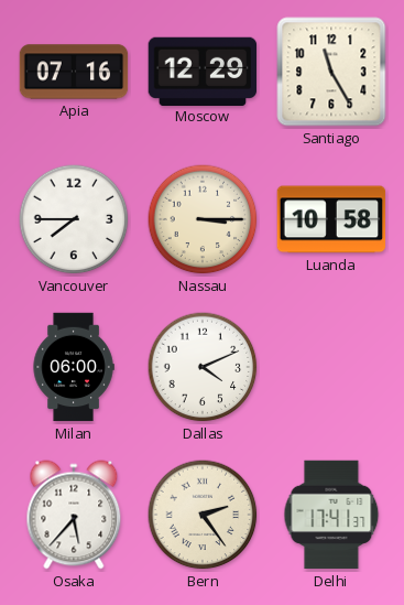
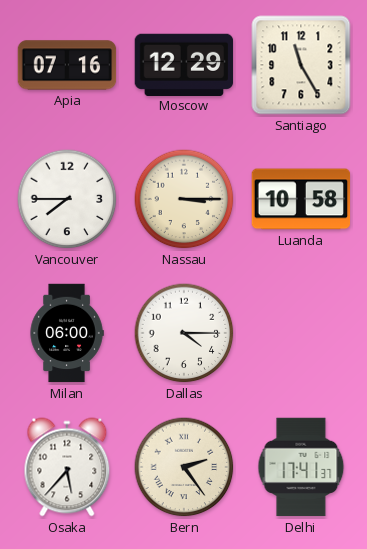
Dallas: 4:11 -> 4:15
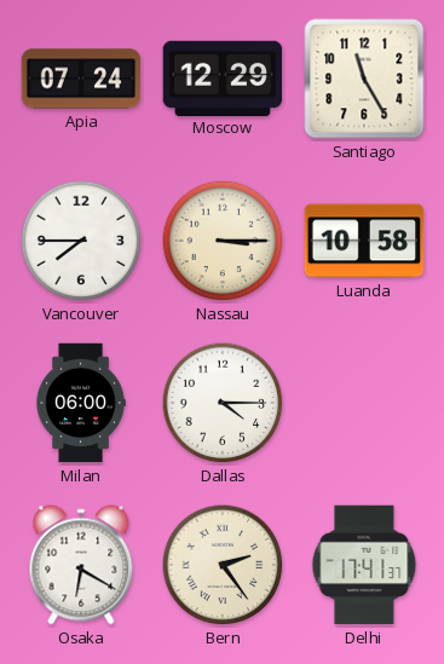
Apia: 07:16 -> 07:24
Osaka: 5:37 -> 6:20
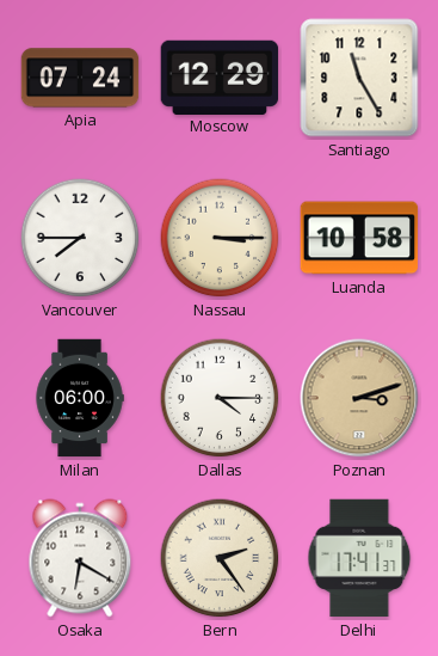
Poznan: none -> 3:12
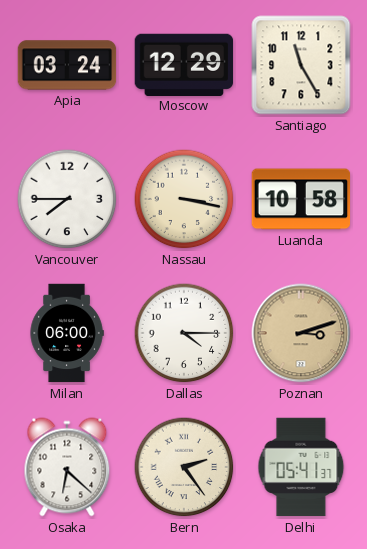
Apia: 07:24 -> 03:24
Nassau: 3:15 -> 3:17
Osaka: 6:20 -> 6:22
Delhi: 17:41 -> 05:41
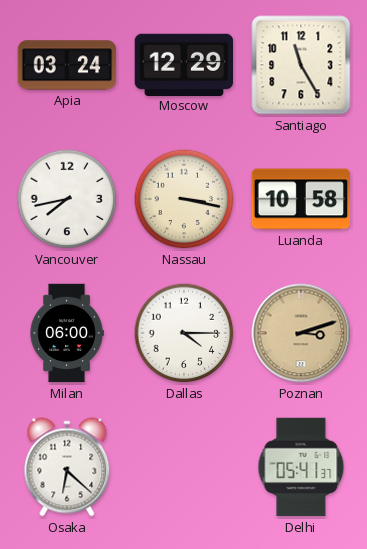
Vancouver: 7:45 -> 7:43
Bern: 2:24 -> none
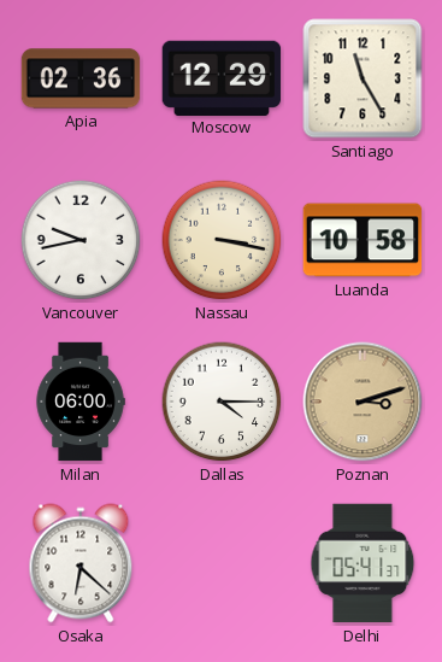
Apia: 03:24 -> 02:36
Vancouver: 7:43 -> 9:43
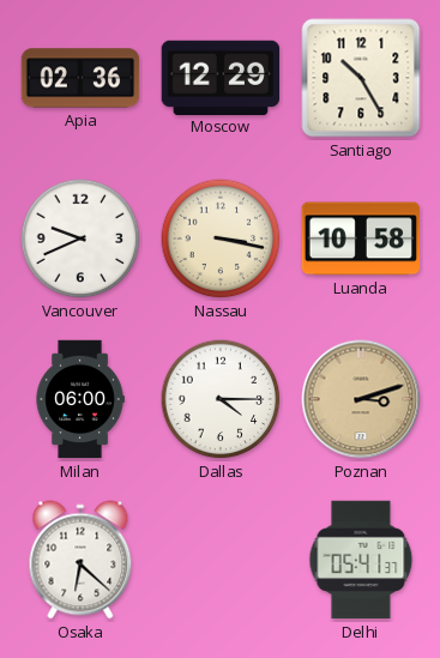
Santiago: 11:25 -> 10:25
Vancouver: 9:43 -> 9:41
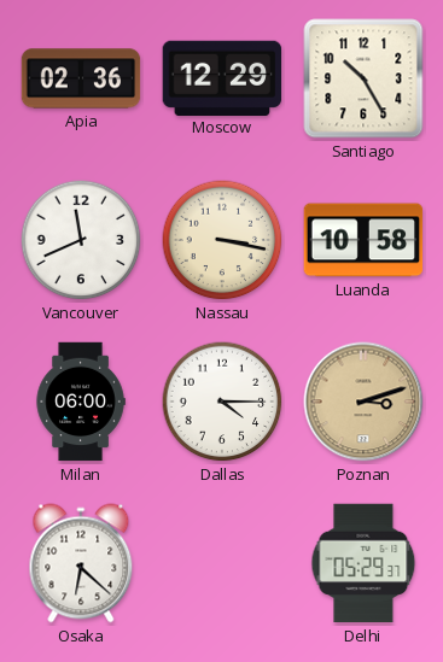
Vancouver: 9:41 -> 11:41
Delhi: 05:41 -> 05:29
